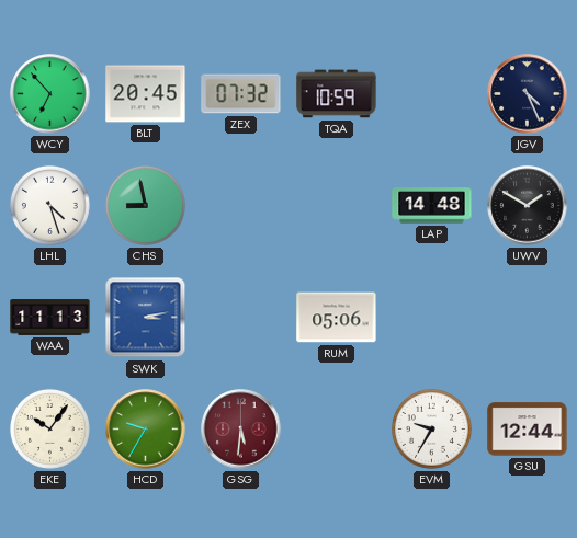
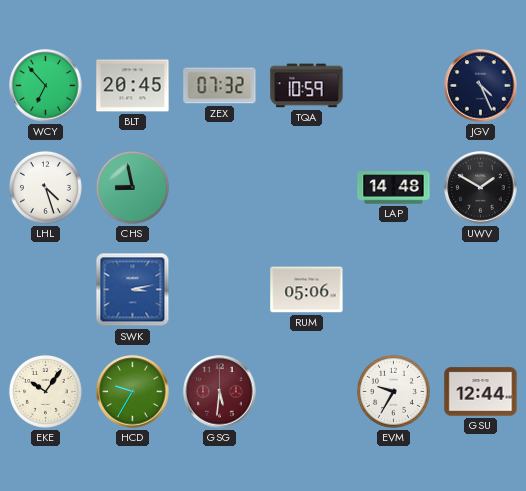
WAA: 11:13 -> none
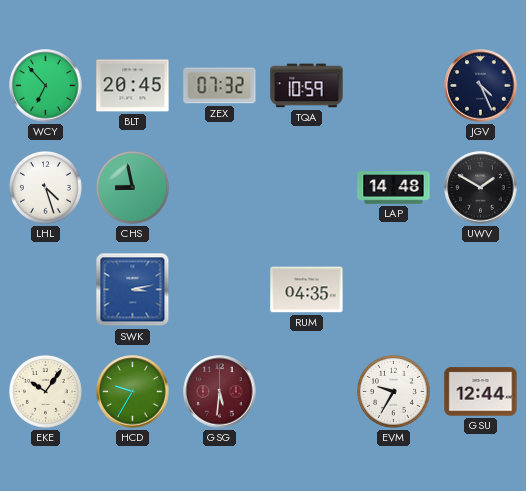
RUM: 05:06 -> 04:35
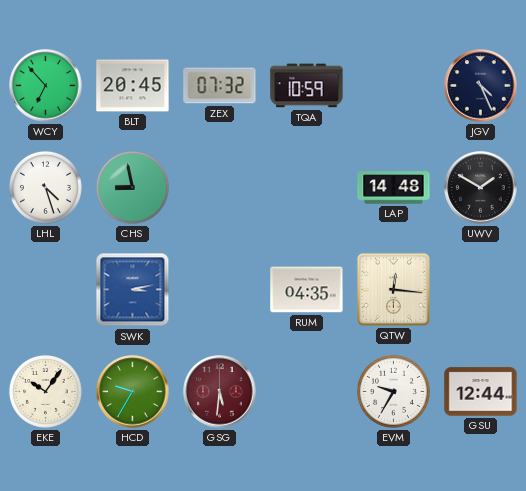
QTW: none -> 12:16
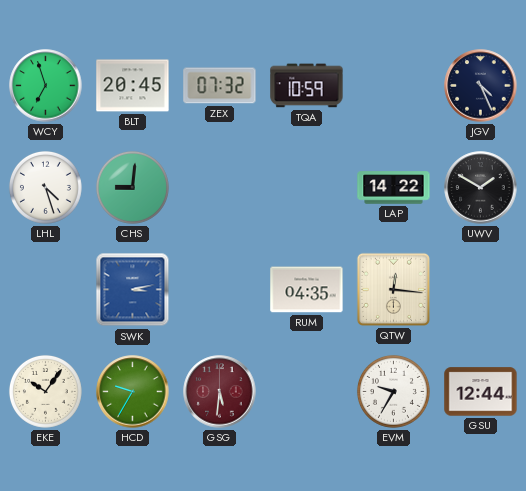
WCY: 6:53 -> 6:57
CHS: 8:58 -> 9:01
LAP: 14:48 -> 14:22
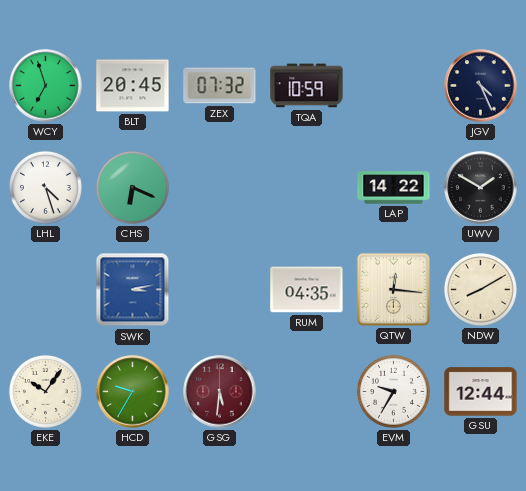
CHS: 9:01 -> 6:19
NDW: none -> 8:10
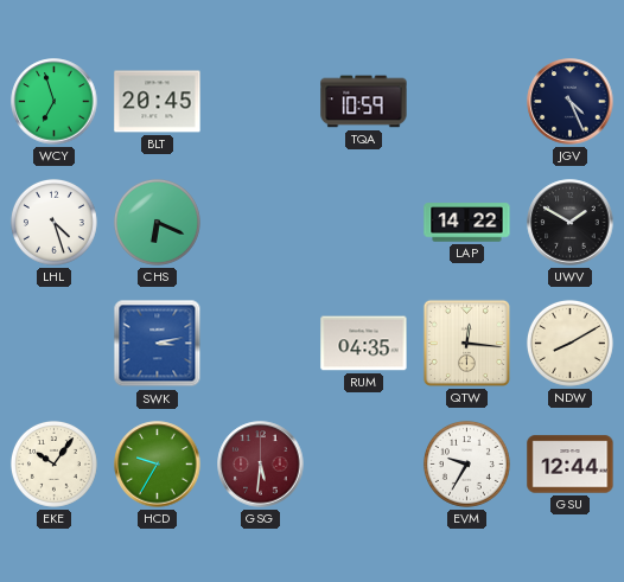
ZEX: 07:32 -> none
